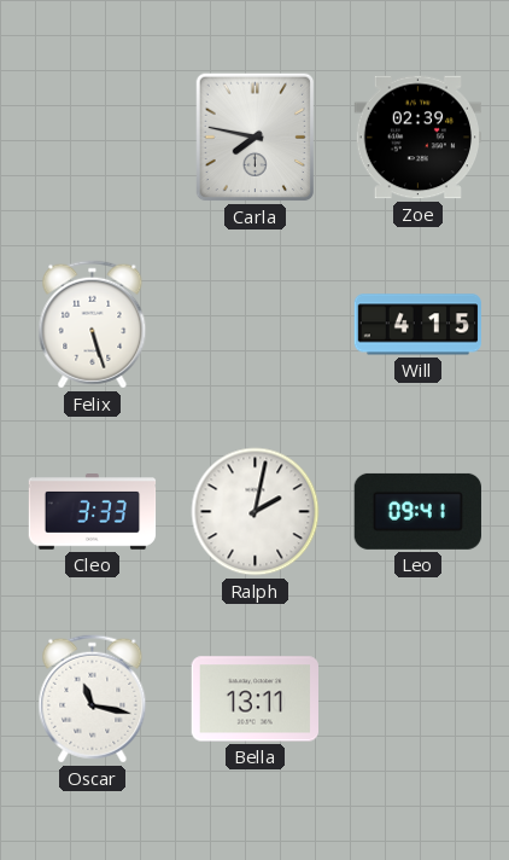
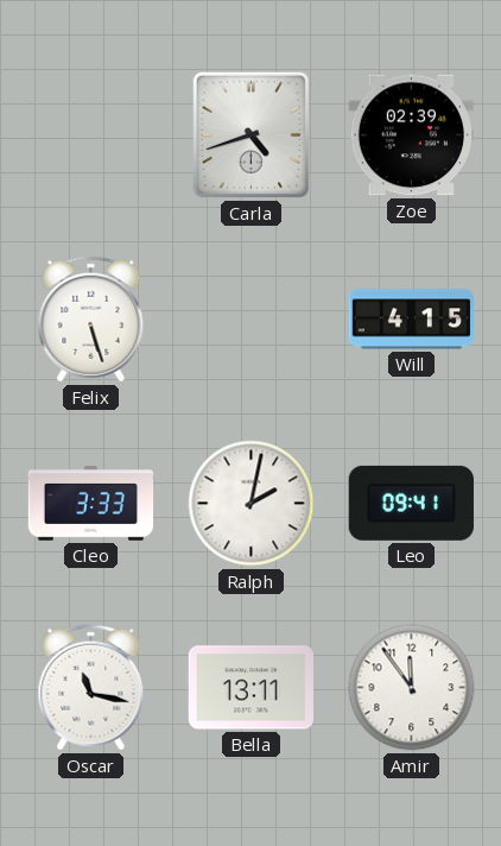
Carla: 7:47 -> 4:42
Amir: none -> 11:54
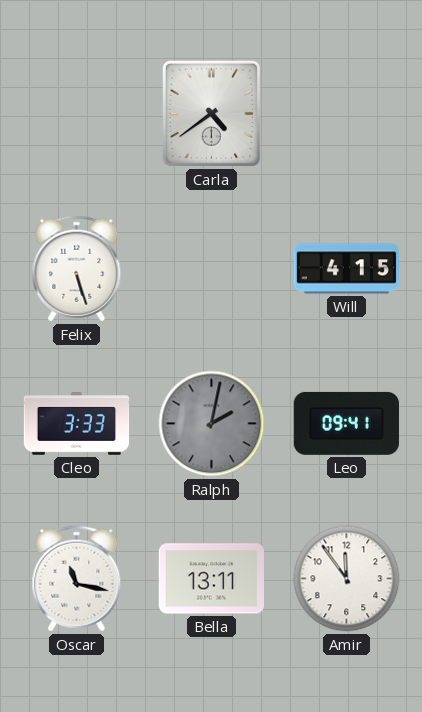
Carla: 4:42 -> 4:39
Zoe: 02:39 -> none
Ralph dial: white -> grey
